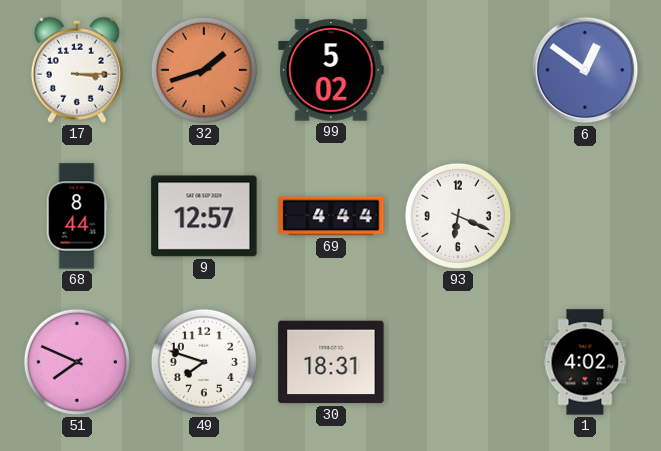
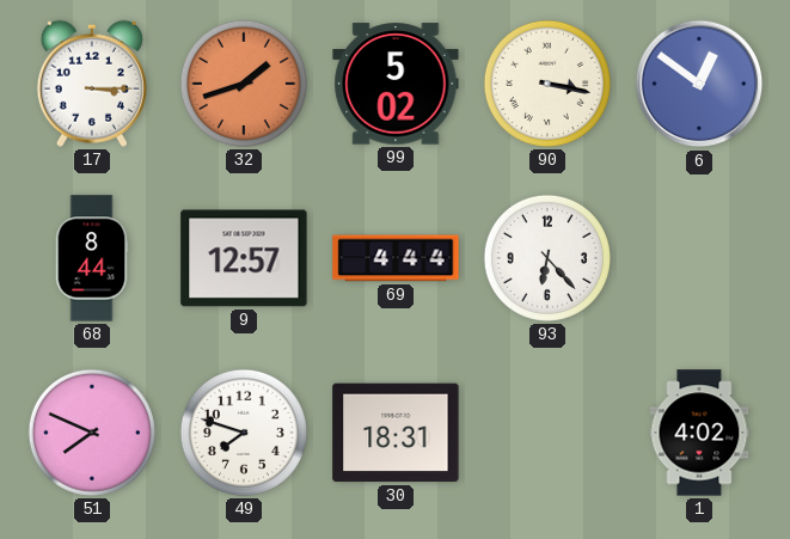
90: none -> 3:17
93: 6:19 -> 6:23
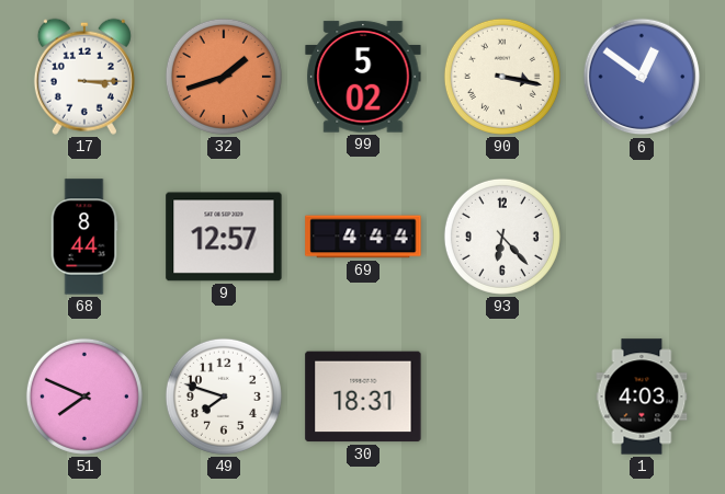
1: 4:02 -> 4:03
